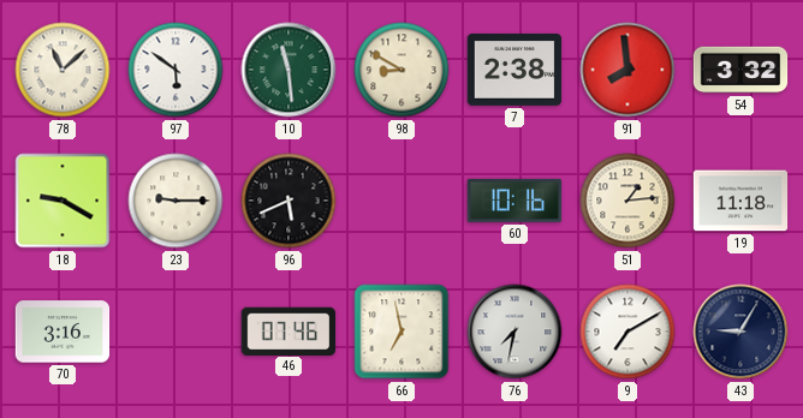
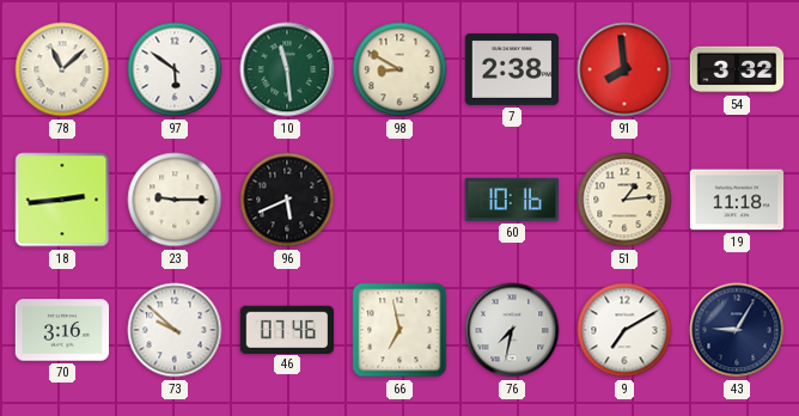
18: 9:20 -> 2:44
73: none -> 9:52
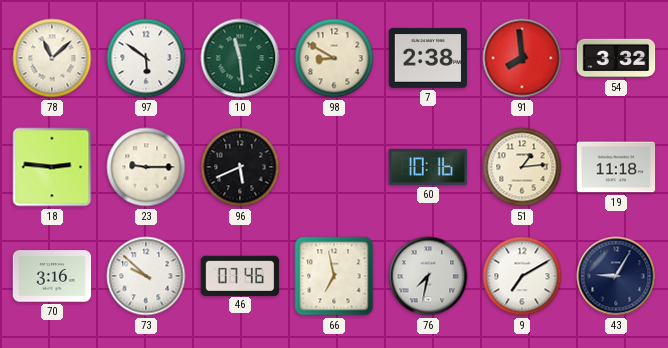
18: 2:44 -> 2:46
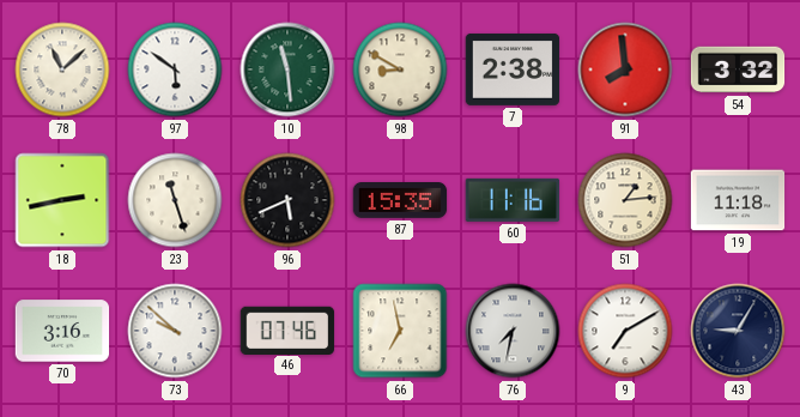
18: 2:46 -> 2:43
23: 9:15 -> 11:27
87: none -> 15:35
60: 10:16 -> 11:16
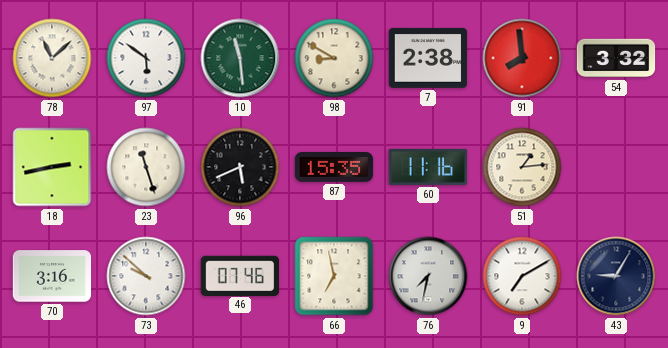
19: 11:18 -> none
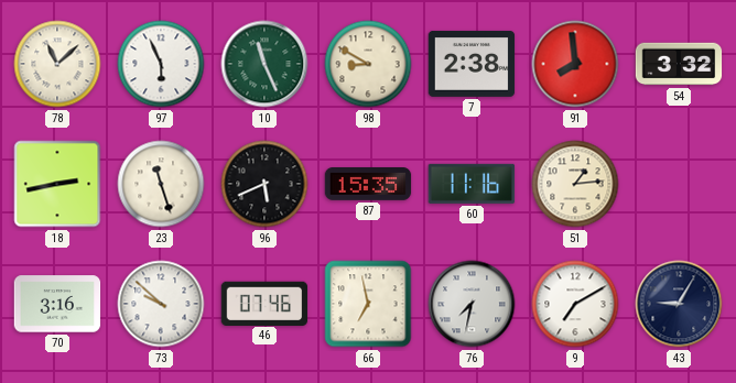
97: 5:51 -> 5:56
10: 11:29 -> 11:26
